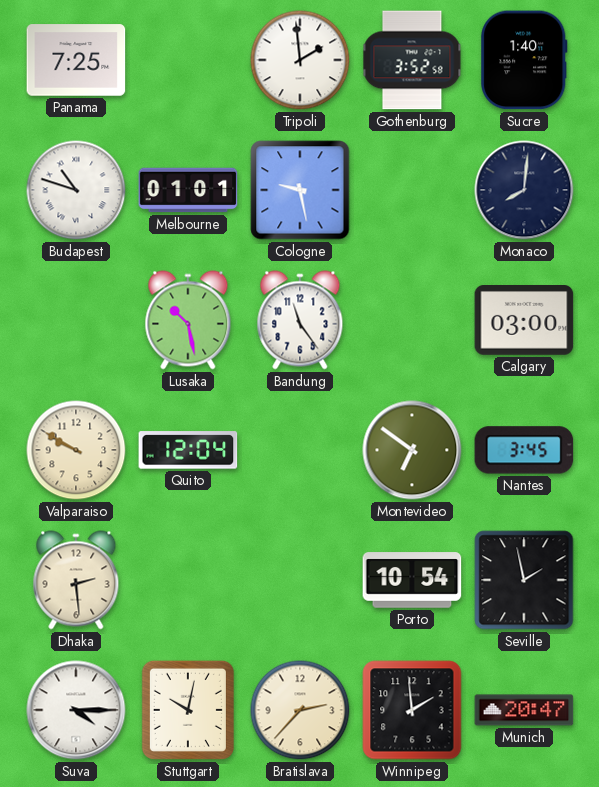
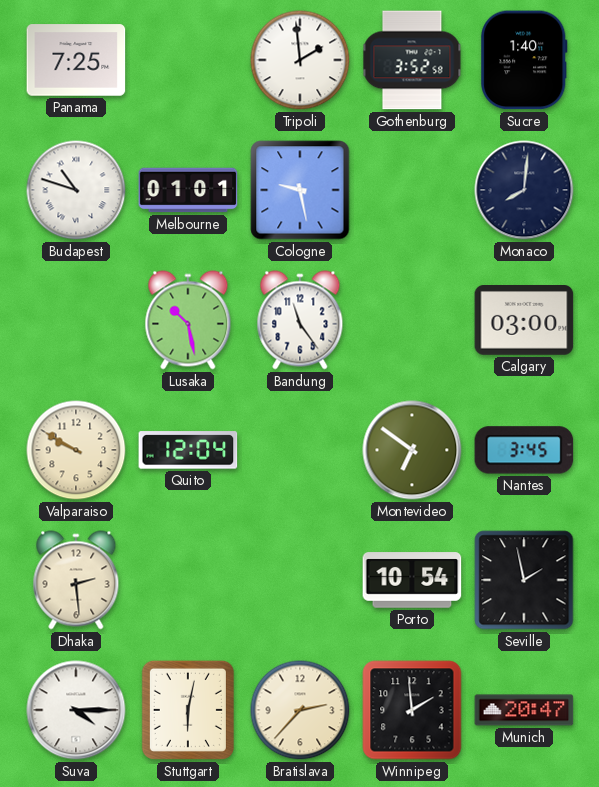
Stuttgart: 10:02 -> 6:02
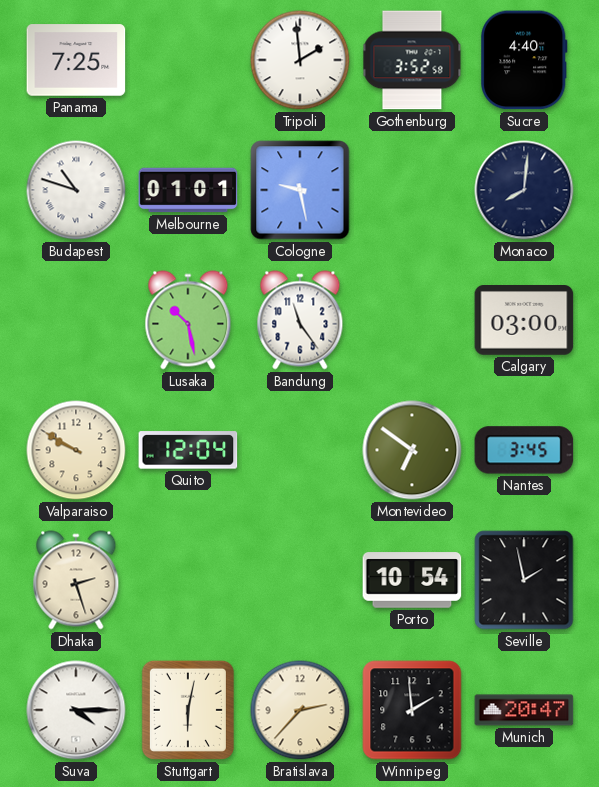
Sucre: 1:40 -> 4:40
Dhaka: 2:29 -> 2:27
